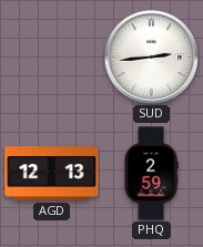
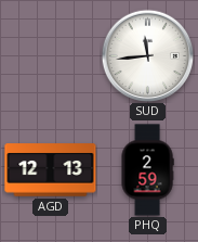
SUD: 2:44 -> 11:44
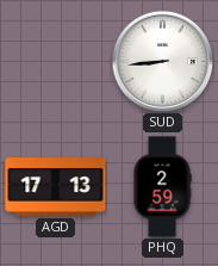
SUD: 11:44 -> 8:44
AGD: 12:13 -> 17:13
